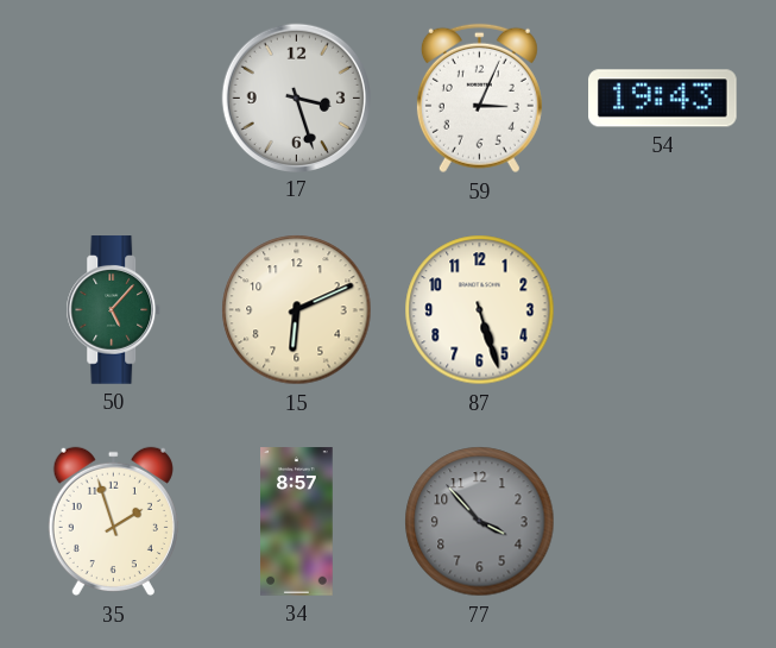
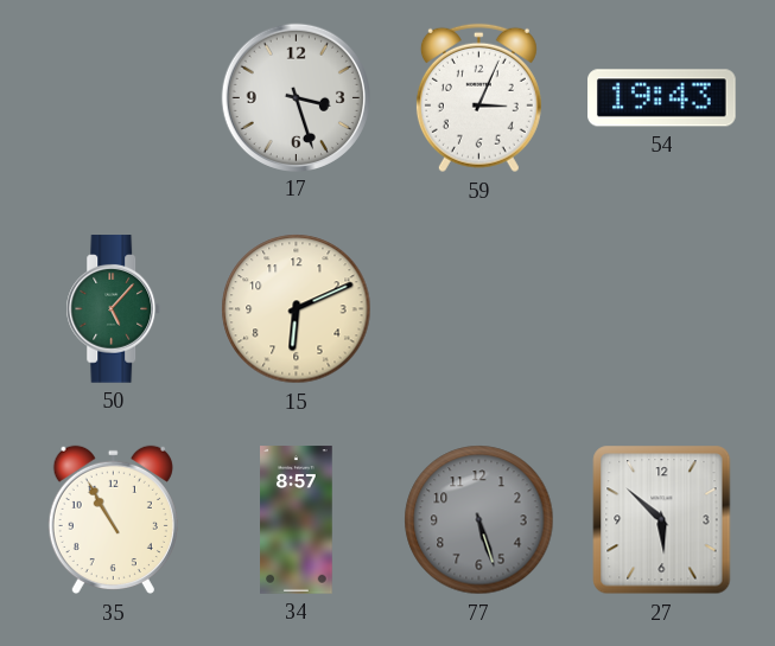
87: 5:27 -> none
35: 1:57 -> 10:55
77: 3:53 -> 5:27
27: none -> 5:52
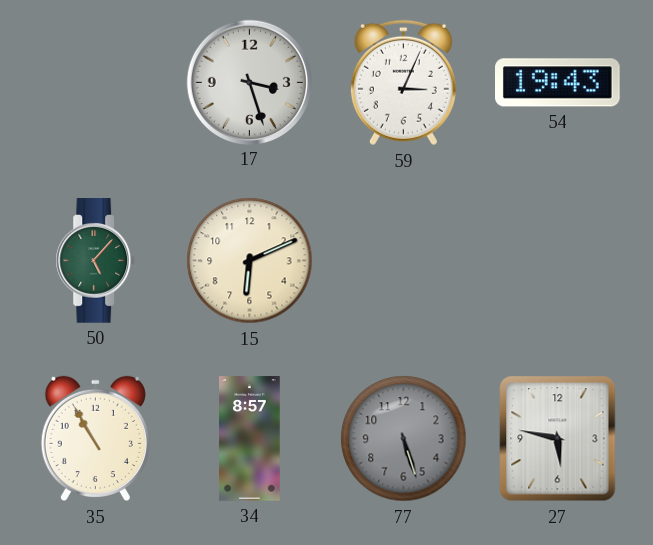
27: 5:52 -> 5:47
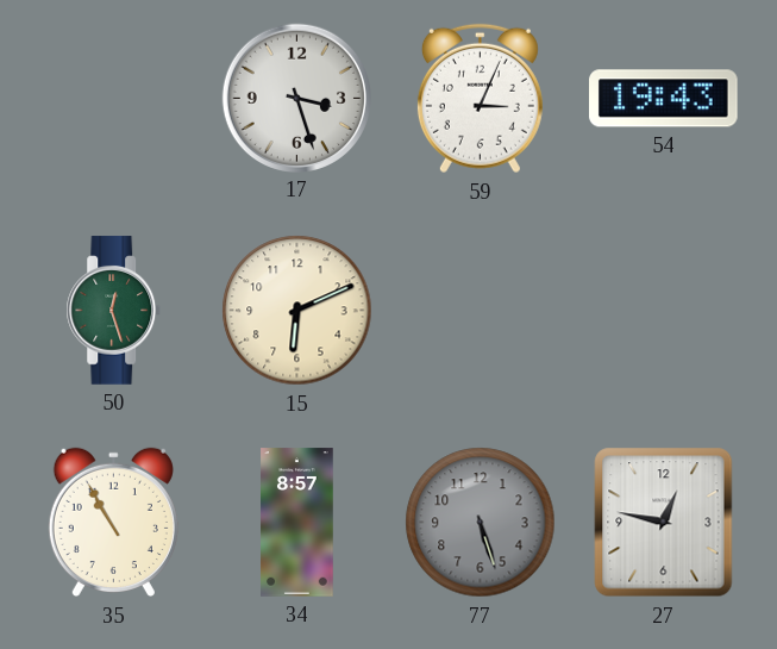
50: 5:07 -> 12:27
27: 5:47 -> 12:47
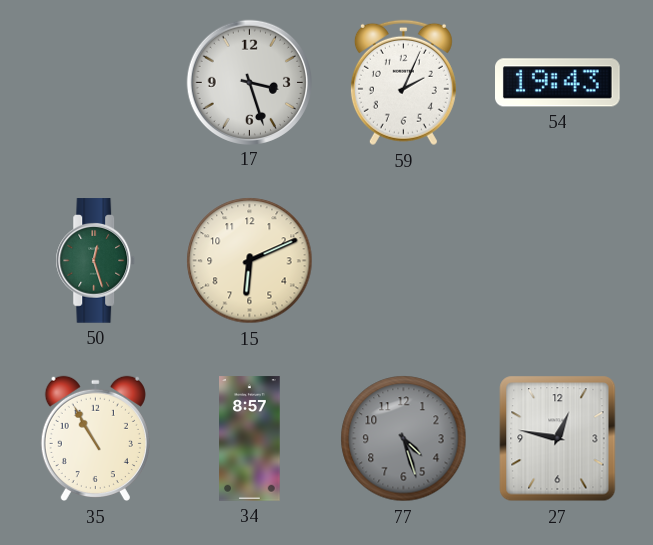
59: 3:04 -> 2:04
77: 5:27 -> 4:27
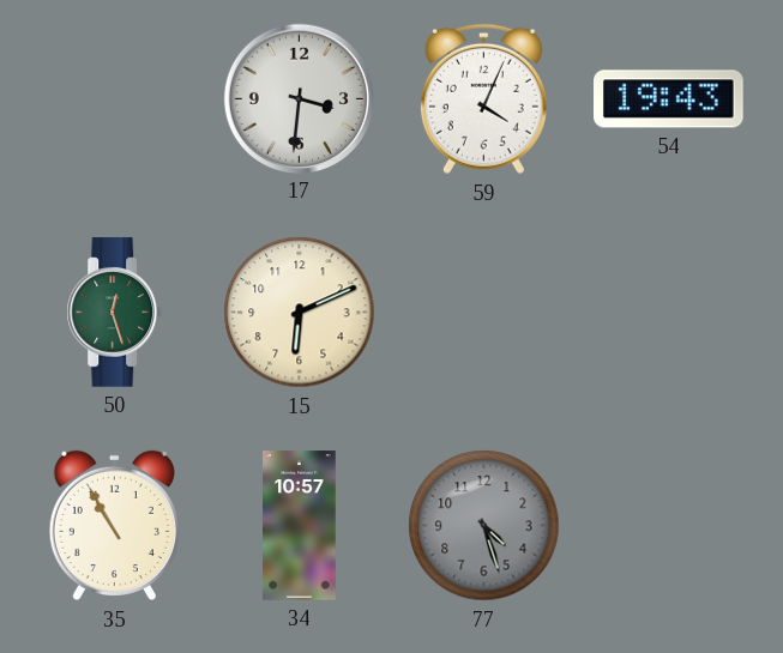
17: 3:27 -> 3:31
59: 2:04 -> 4:04
34: 8:57 -> 10:57
27: 12:47 -> none
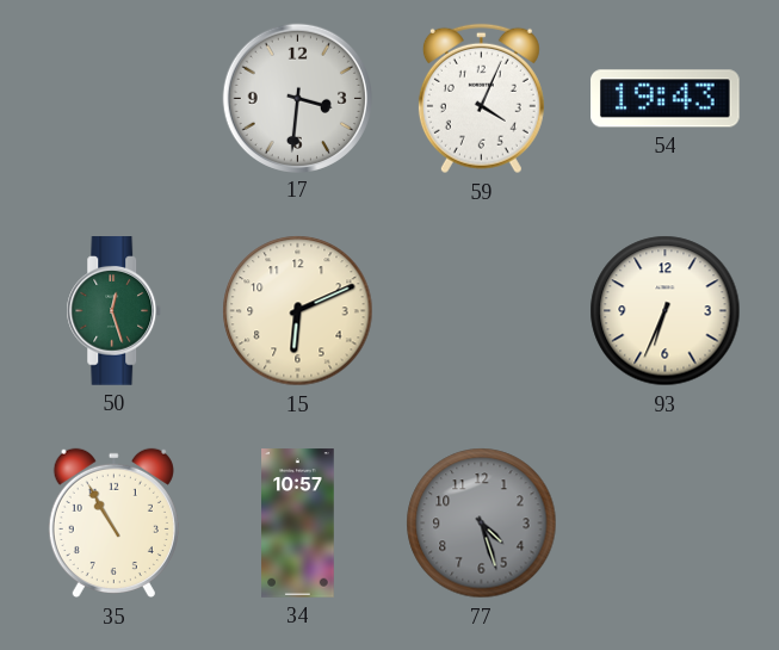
93: none -> 6:34
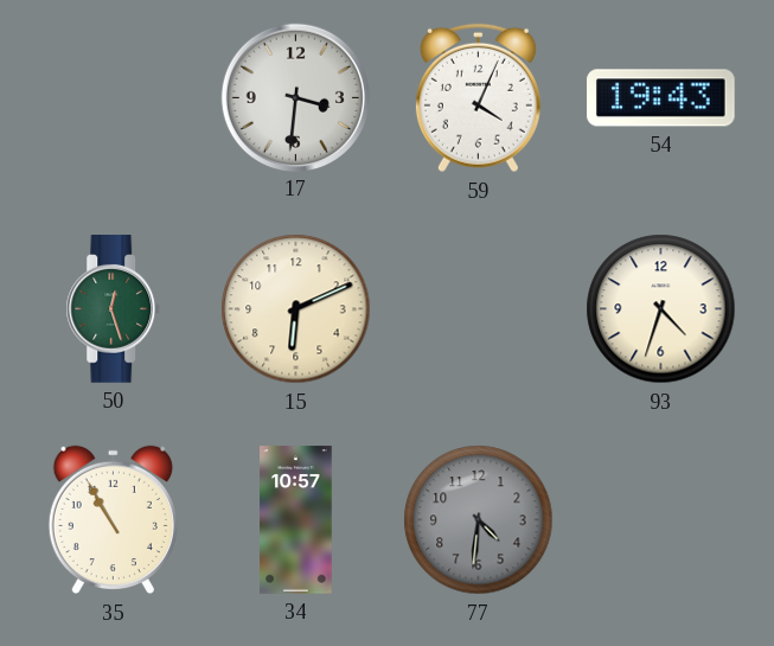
93: 6:34 -> 4:33
77: 4:27 -> 4:31
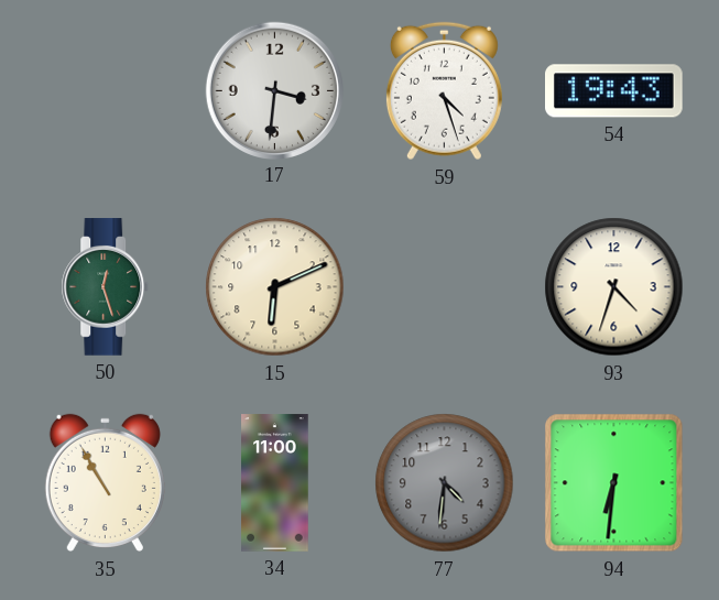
59: 4:04 -> 4:27
34: 10:57 -> 11:00
94: none -> 6:31
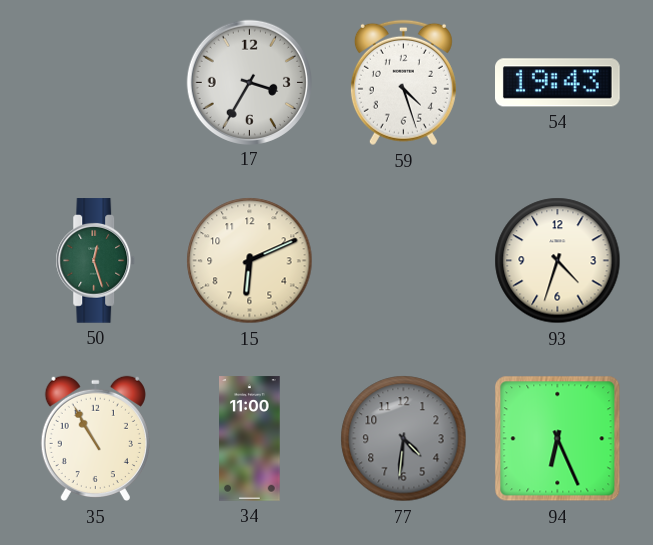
17: 3:31 -> 3:35
94: 6:31 -> 6:26
